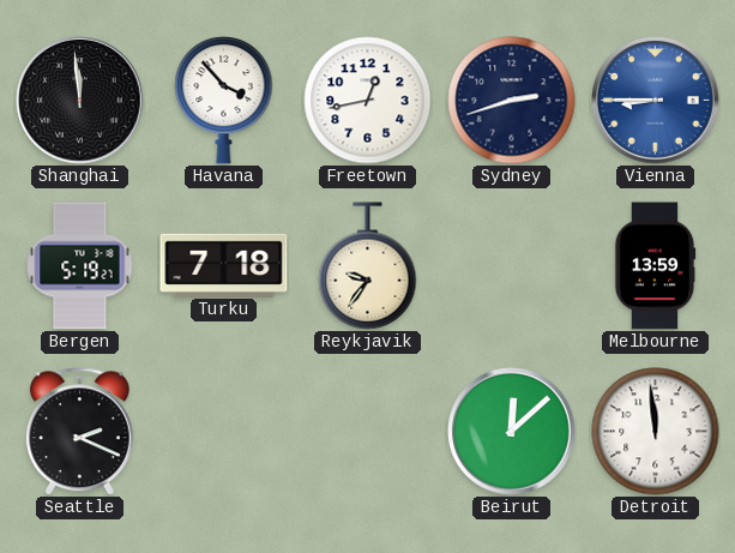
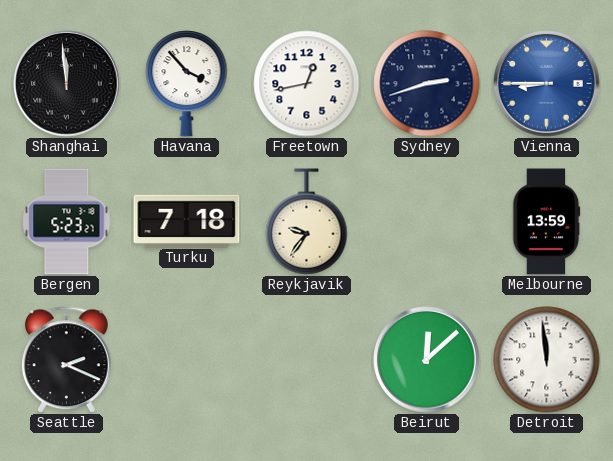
Bergen: 5:19 -> 5:23
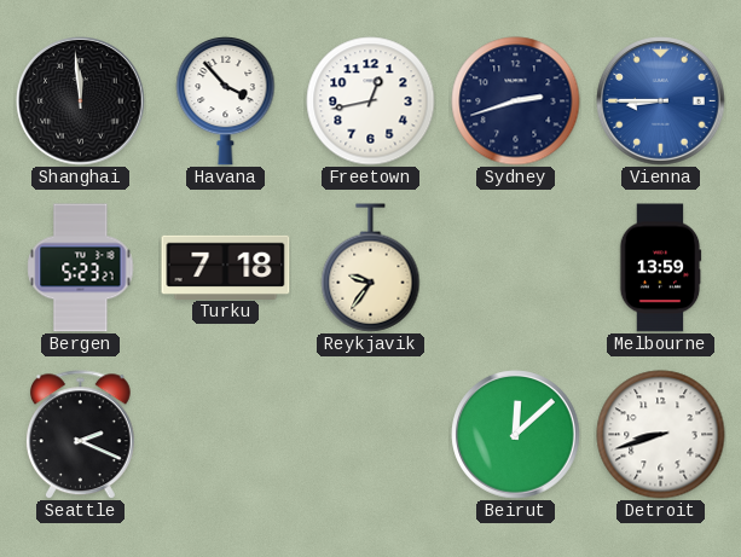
Detroit: 11:59 -> 8:42
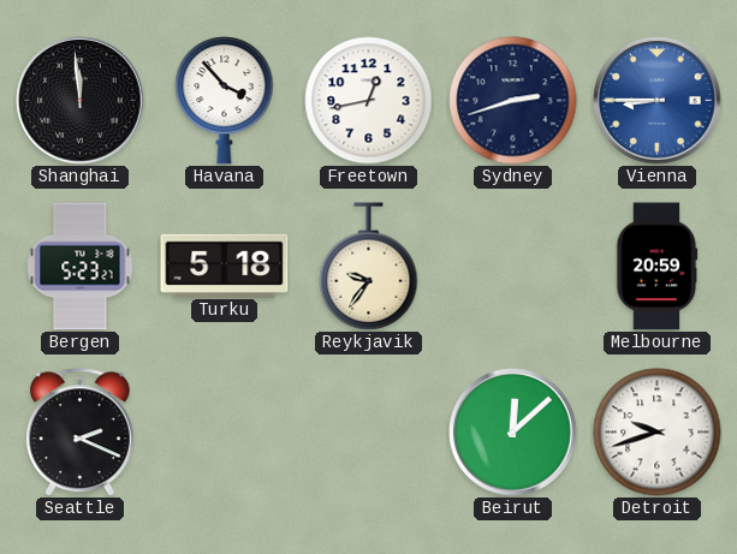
Turku: 7:18 -> 5:18
Melbourne: 13:59 -> 20:59
Detroit: 8:42 -> 9:42
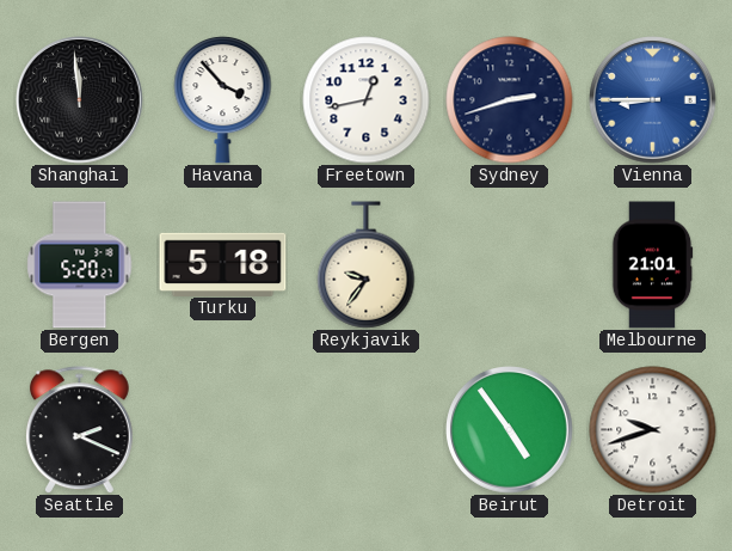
Bergen: 5:23 -> 5:20
Melbourne: 20:59 -> 21:01
Beirut: 12:08 -> 4:54
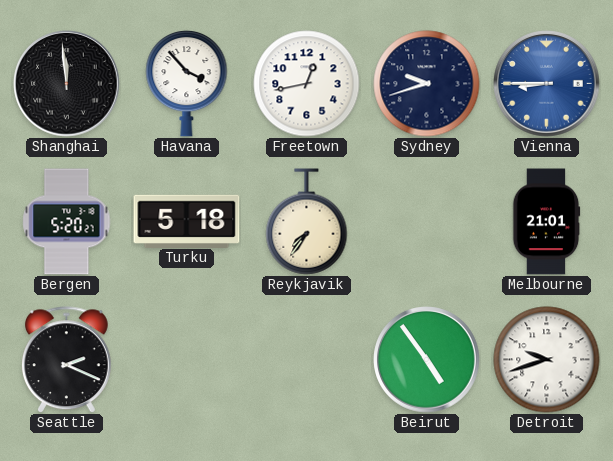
Sydney: 2:42 -> 9:42
Reykjavik: 9:36 -> 7:36
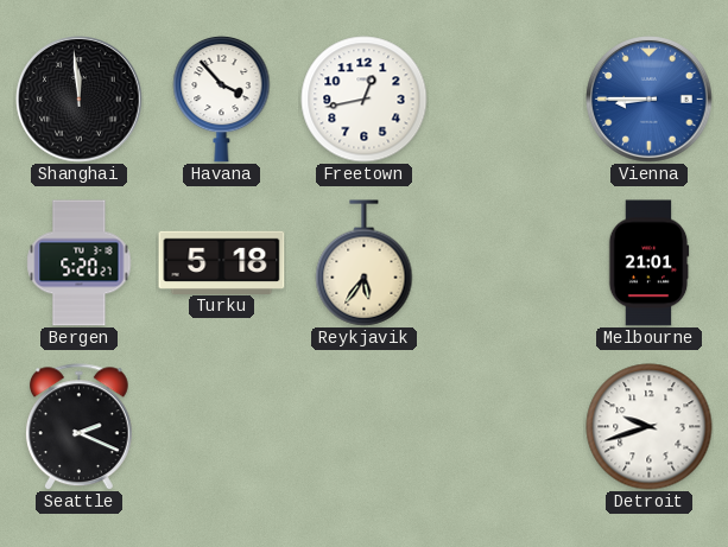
Sydney: 9:42 -> none
Reykjavik: 7:36 -> 5:36
Beirut: 4:54 -> none
